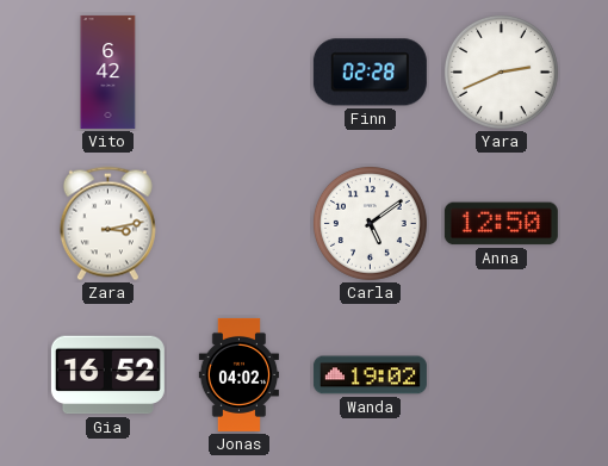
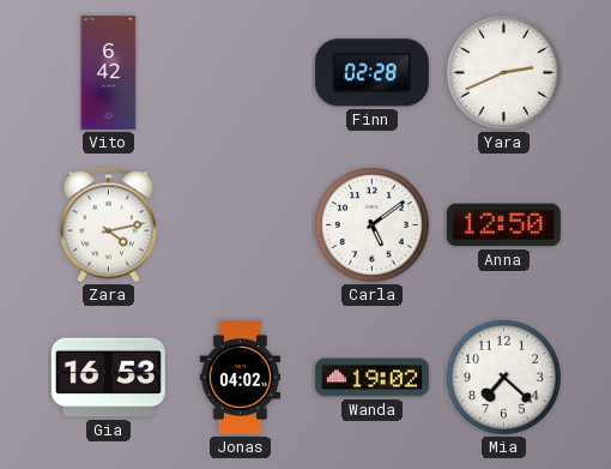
Zara: 3:13 -> 4:13
Gia: 16:52 -> 16:53
Mia: none -> 7:22
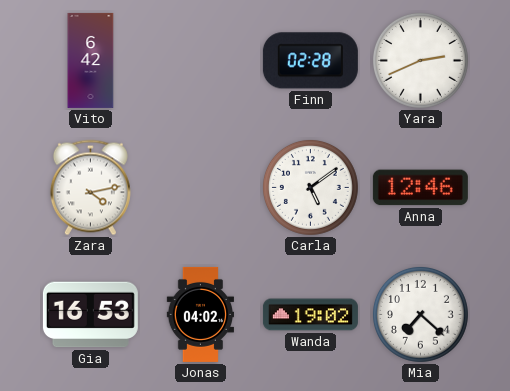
Anna: 12:50 -> 12:46
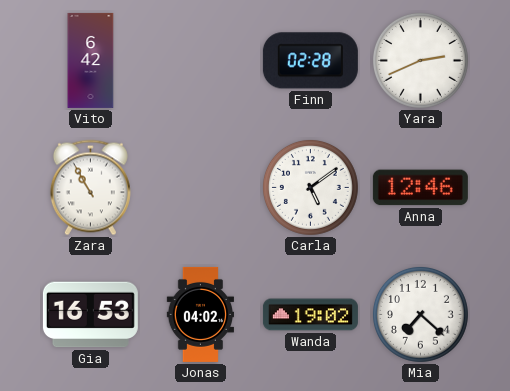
Zara: 4:13 -> 10:55
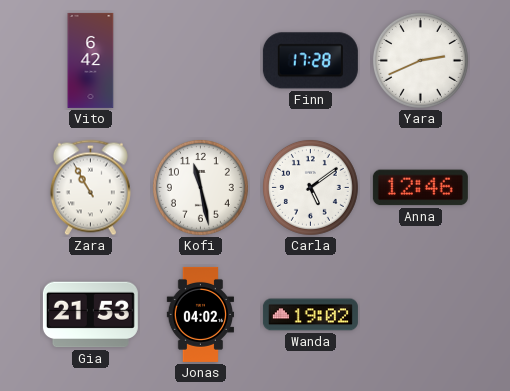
Finn: 02:28 -> 17:28
Kofi: none -> 11:28
Gia: 16:53 -> 21:53
Mia: 7:22 -> none
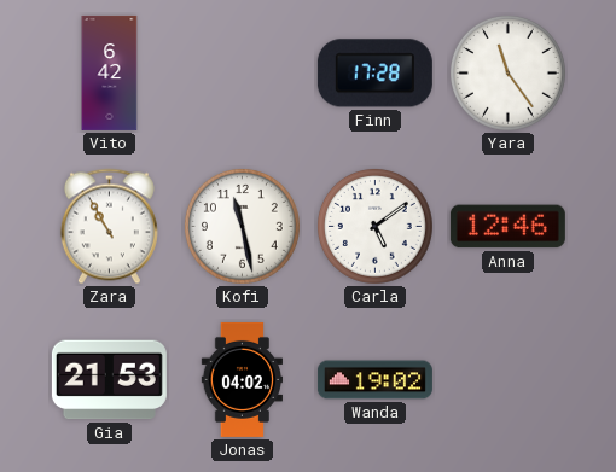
Yara: 2:41 -> 11:24
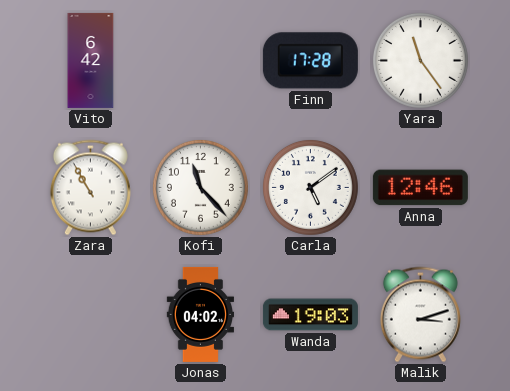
Kofi: 11:28 -> 11:23
Gia: 21:53 -> none
Wanda: 19:02 -> 19:03
Malik: none -> 3:12
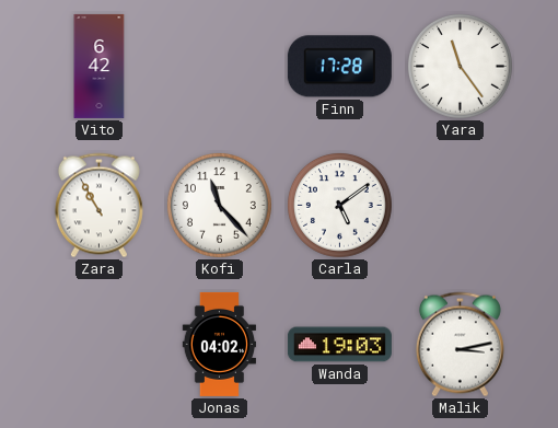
Anna: 12:46 -> none
Malik: 3:12 -> 3:13
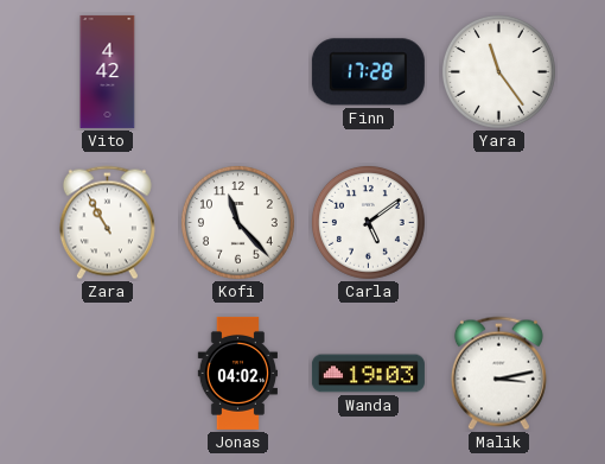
Vito: 6:42 -> 4:42
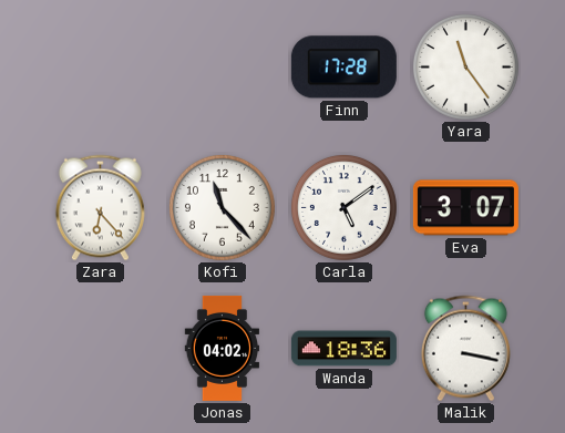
Vito: 4:42 -> none
Zara: 10:55 -> 6:23
Eva: none -> 3:07
Wanda: 19:03 -> 18:36
Malik: 3:13 -> 3:17
